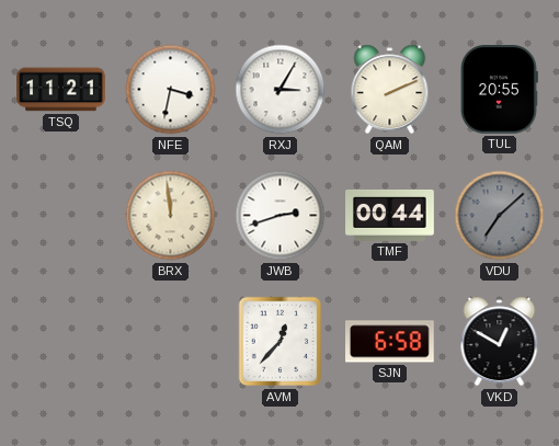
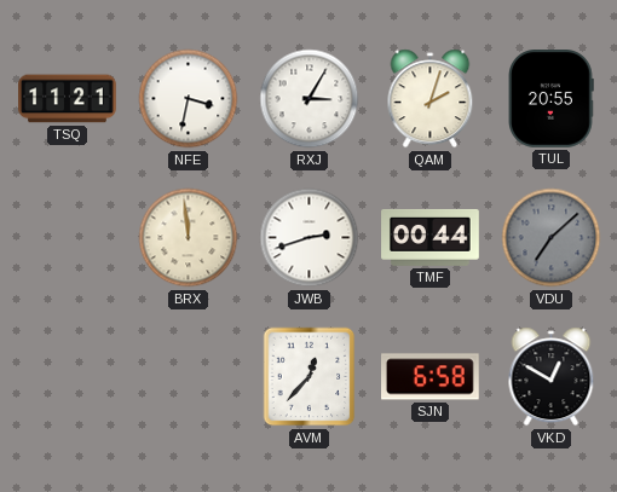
QAM: 2:11 -> 2:03
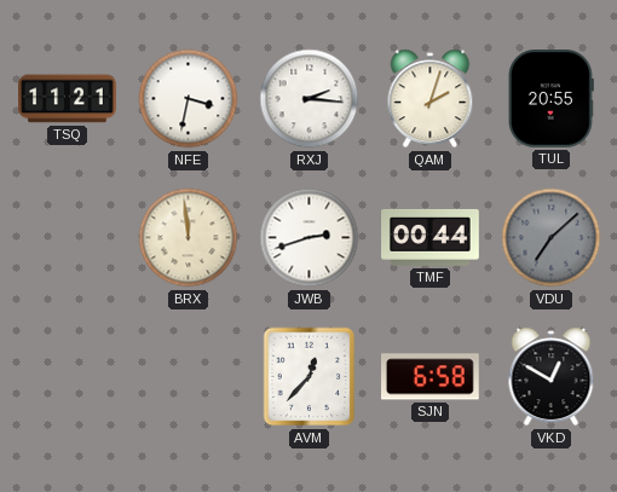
RXJ: 3:05 -> 2:16
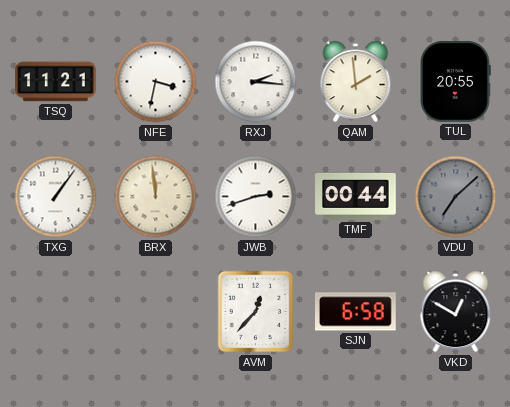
QAM: 2:03 -> 1:59
TXG: none -> 1:06
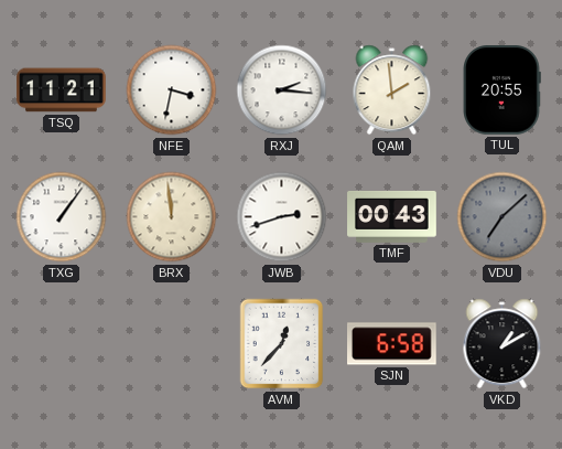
TMF: 00:44 -> 00:43
VKD: 12:50 -> 1:10
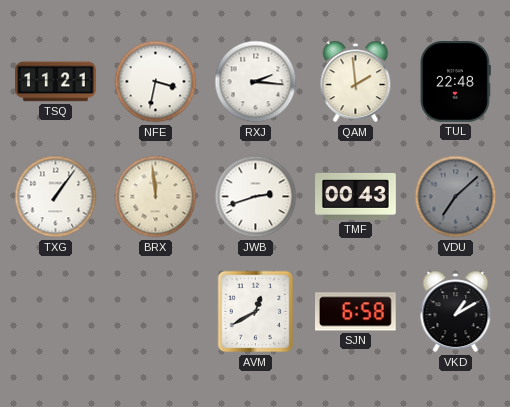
TUL: 20:55 -> 22:48
AVM: 12:37 -> 12:40
